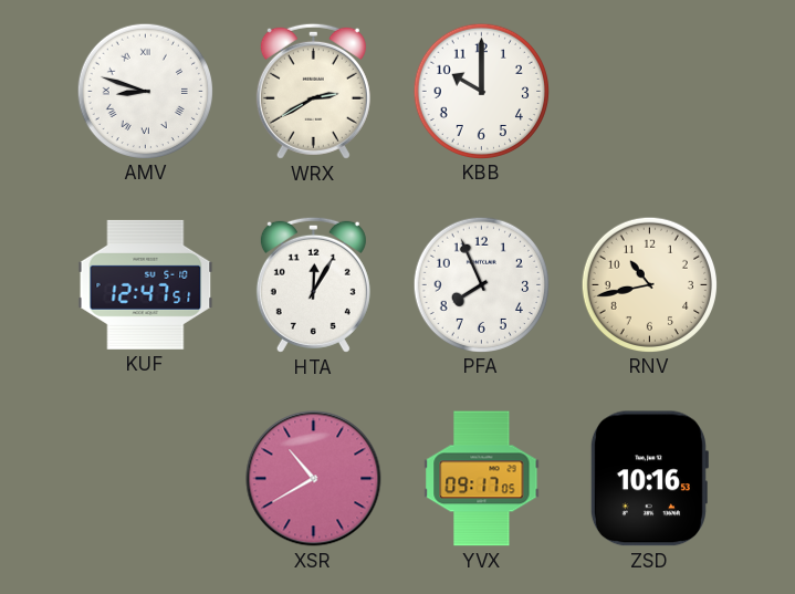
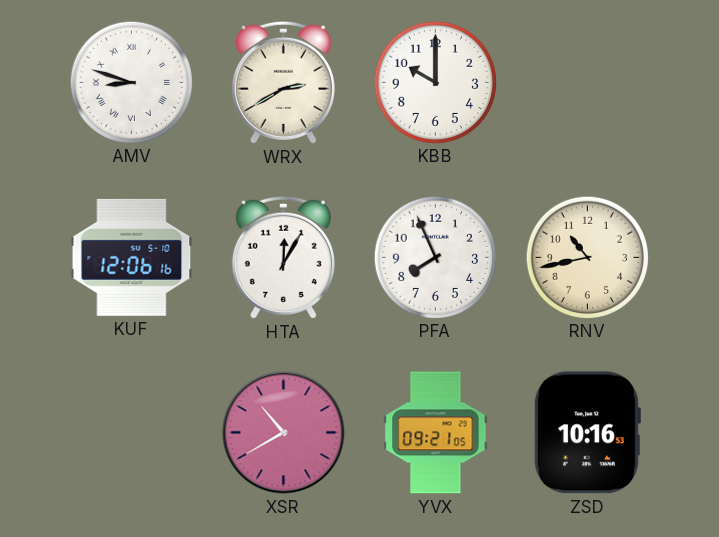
KUF: 12:47 -> 12:06
YVX: 09:17 -> 09:21
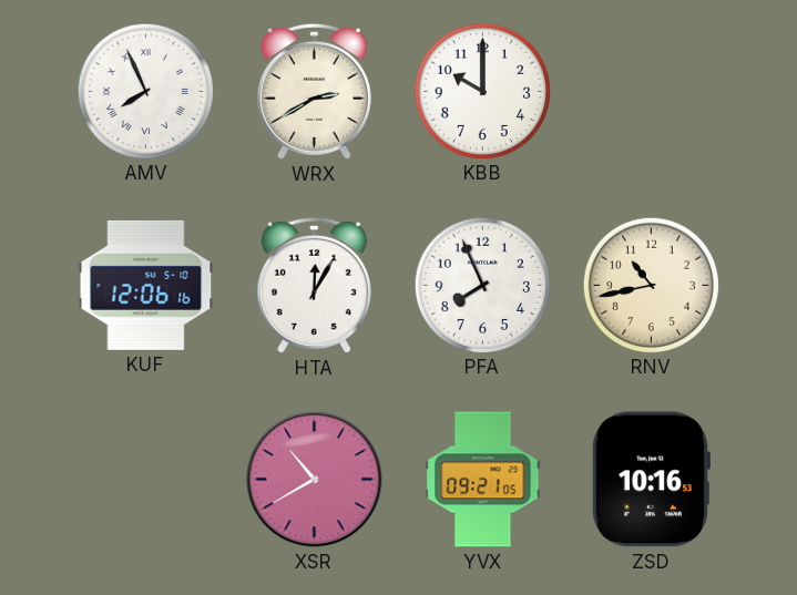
AMV: 8:48 -> 7:56
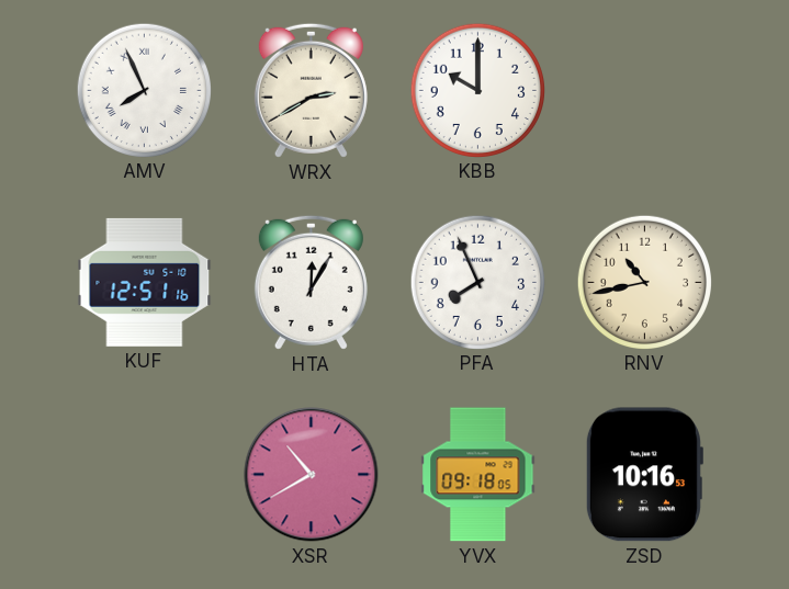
KUF: 12:06 -> 12:51
YVX: 09:21 -> 09:18
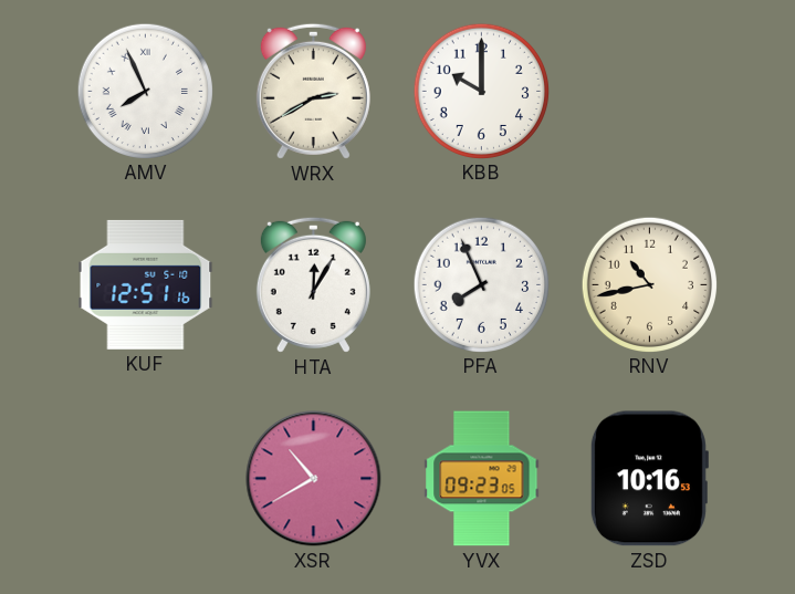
YVX: 09:18 -> 09:23
